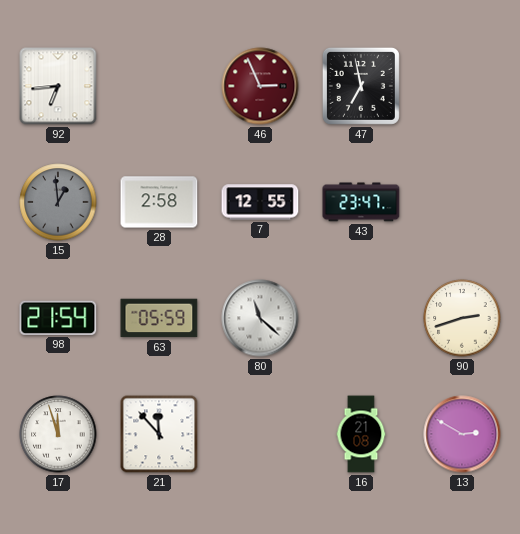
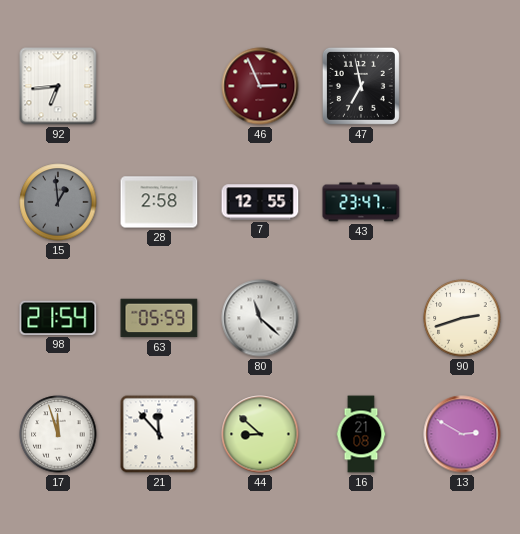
44: none -> 8:52
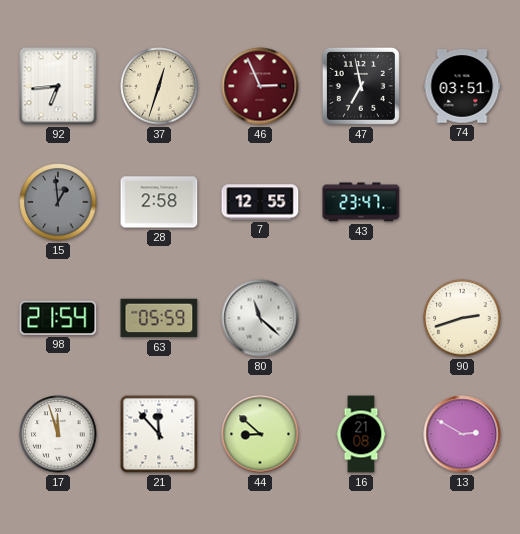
37: none -> 12:33
74: none -> 03:51
